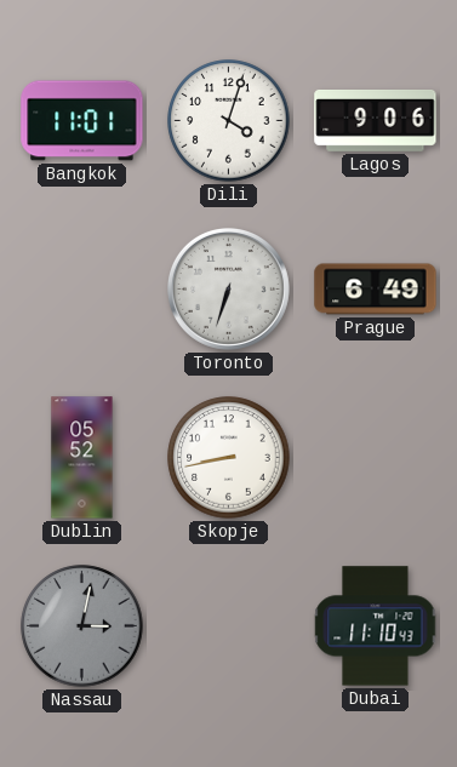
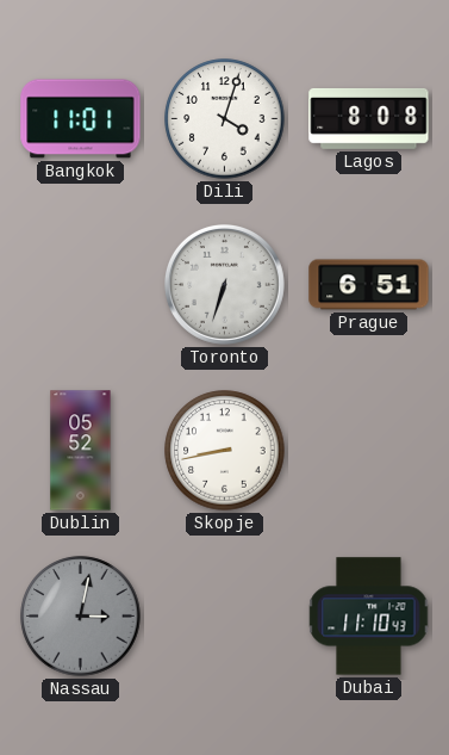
Lagos: 9:06 -> 8:08
Prague: 6:49 -> 6:51
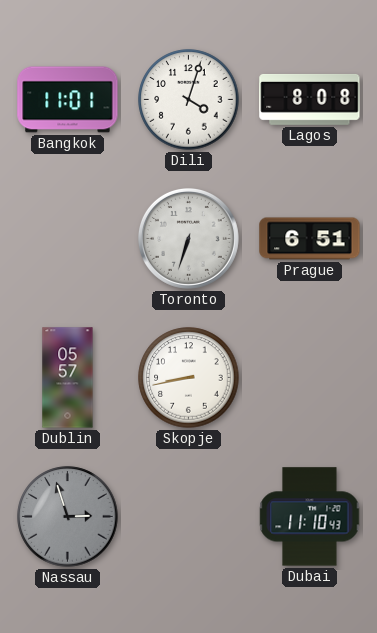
Dublin: 05:52 -> 05:57
Nassau: 3:02 -> 2:57
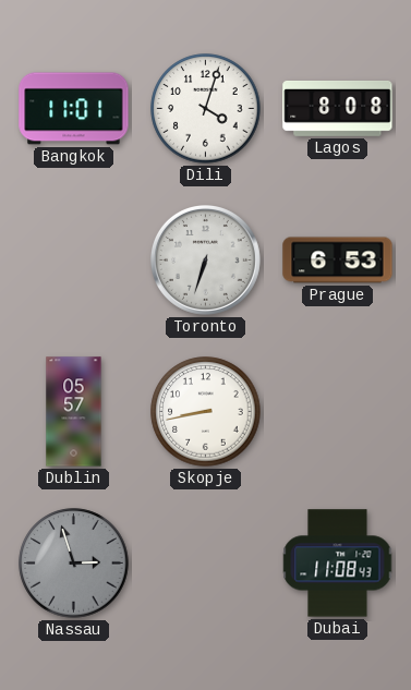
Prague: 6:51 -> 6:53
Dubai: 11:10 -> 11:08
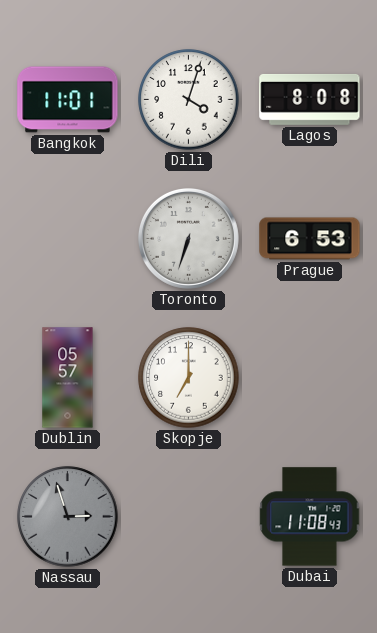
Skopje: 8:43 -> 7:00
